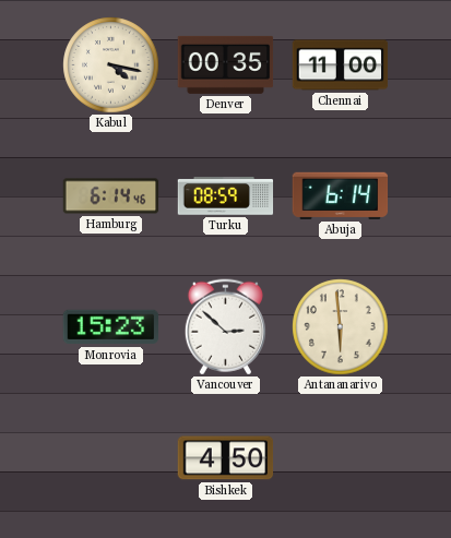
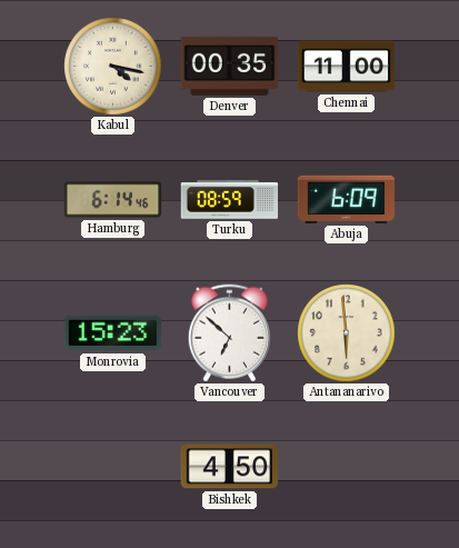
Abuja: 6:14 -> 6:09
Vancouver: 2:52 -> 6:52
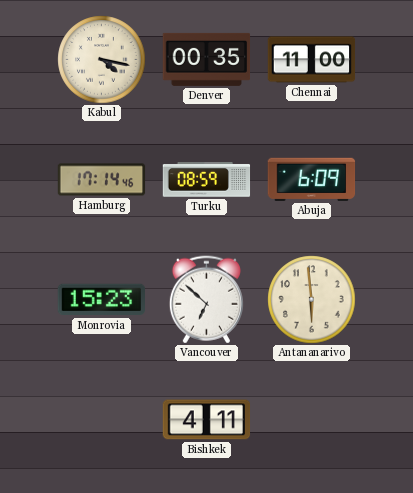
Hamburg: 6:14 -> 17:14
Bishkek: 4:50 -> 4:11
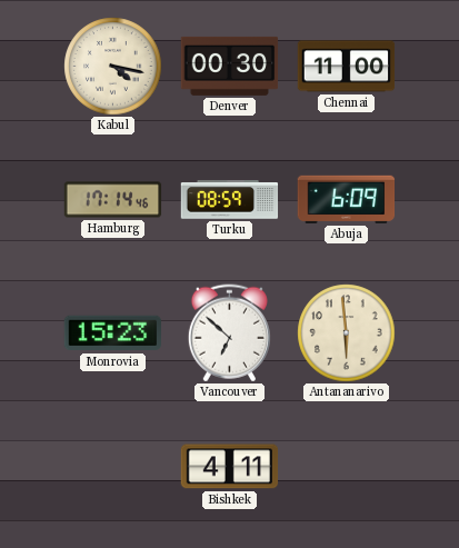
Denver: 00:35 -> 00:30
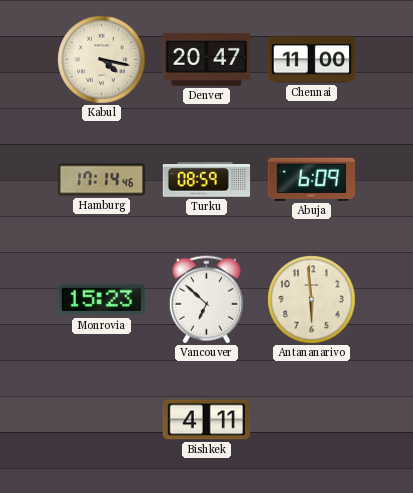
Denver: 00:30 -> 20:47
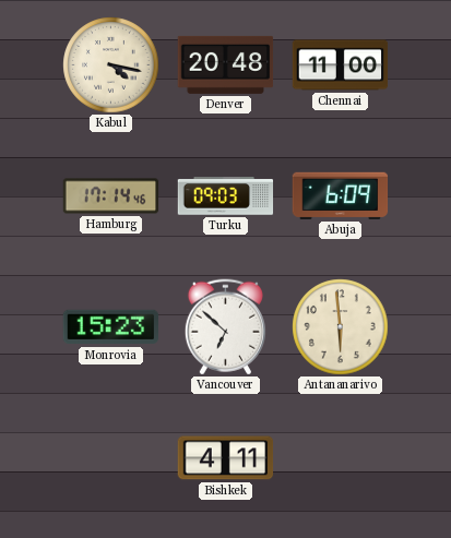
Denver: 20:47 -> 20:48
Turku: 08:59 -> 09:03
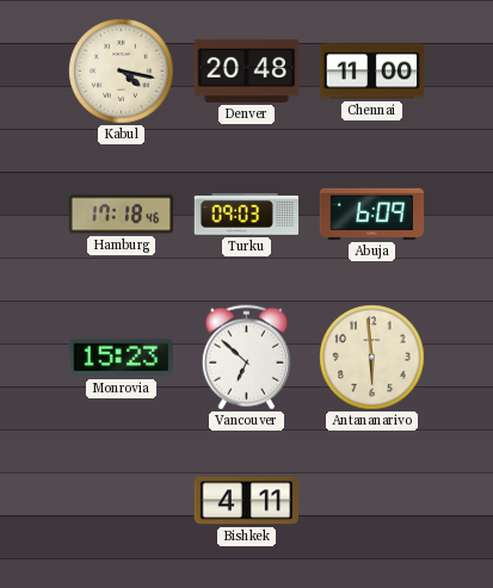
Hamburg: 17:14 -> 17:18
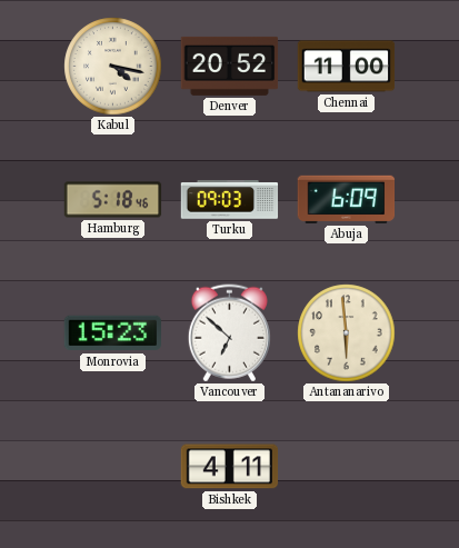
Denver: 20:48 -> 20:52
Hamburg: 17:18 -> 5:18
